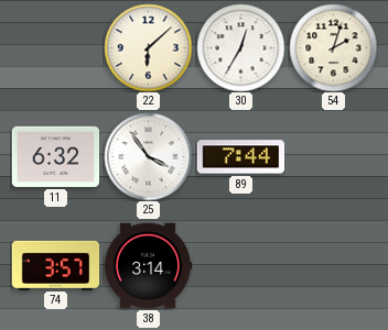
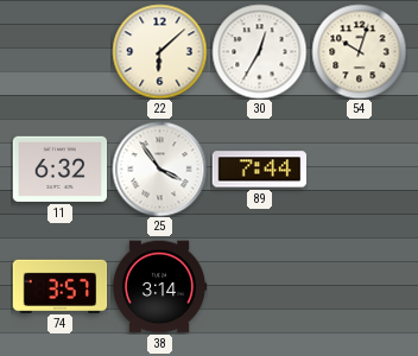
54: 2:03 -> 10:03
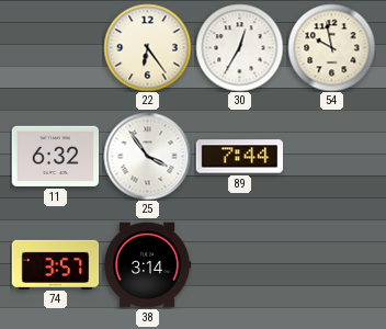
22: 6:08 -> 6:24
54: 10:03 -> 9:58
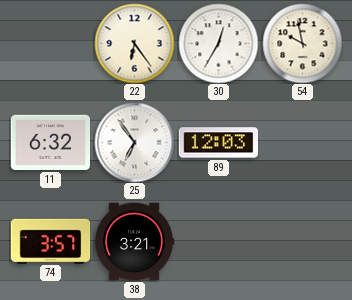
25: 3:54 -> 6:54
89: 7:44 -> 12:03
38: 3:14 -> 3:21
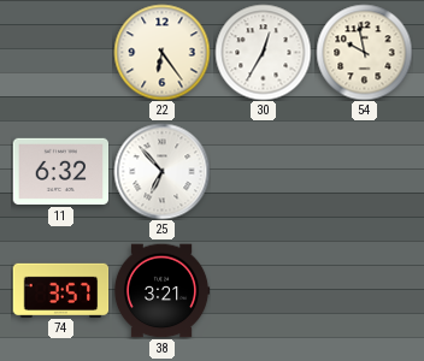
25: 6:54 -> 6:53
89: 12:03 -> none
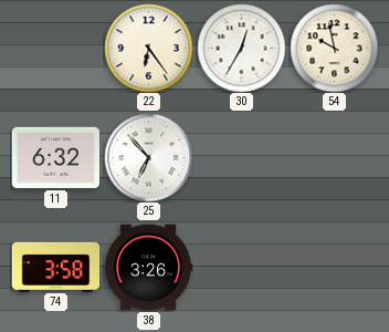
74: 3:57 -> 3:58
38: 3:21 -> 3:26
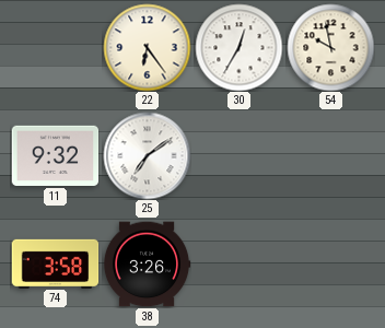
11: 6:32 -> 9:32
25: 6:53 -> 7:09
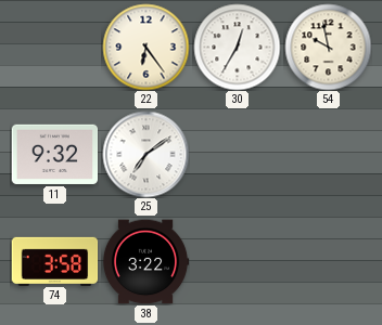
38: 3:26 -> 3:22
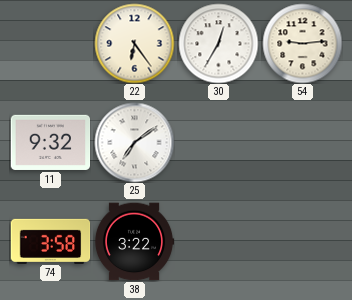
54: 9:58 -> 9:14
